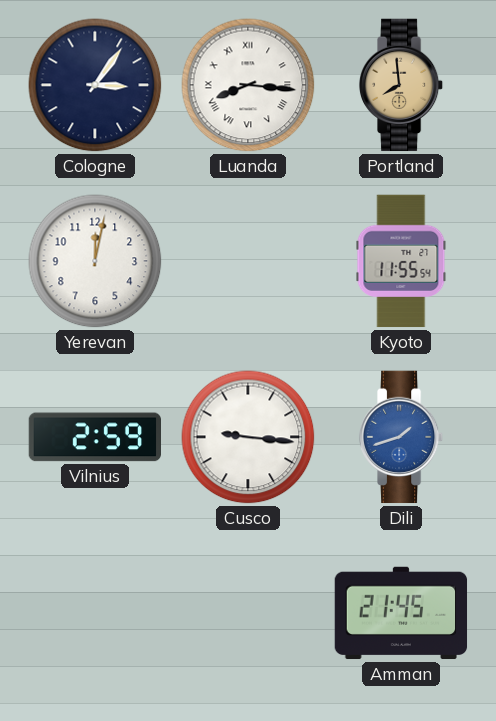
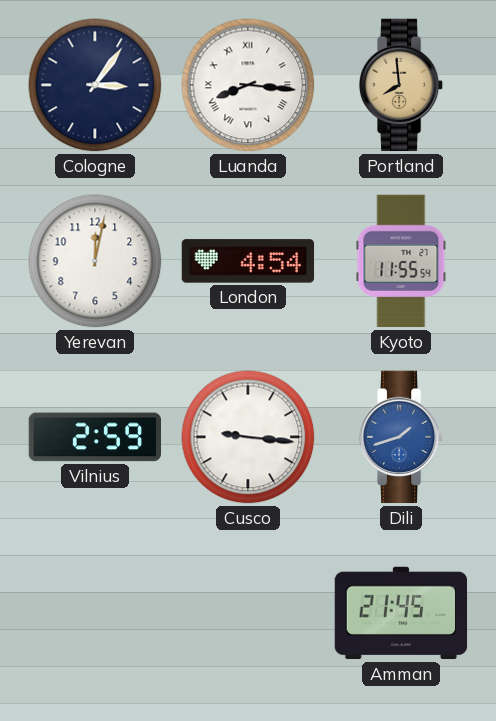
London: none -> 4:54
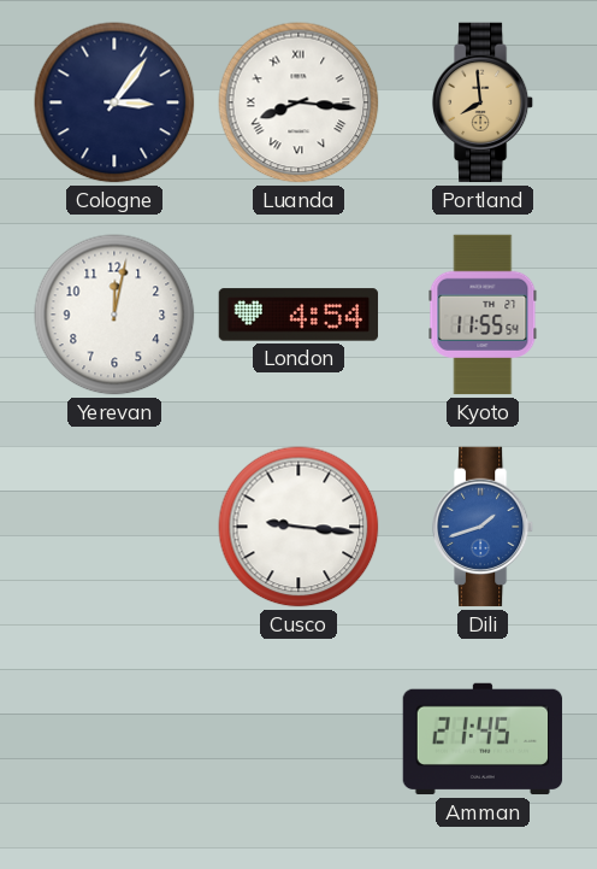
Vilnius: 2:59 -> none
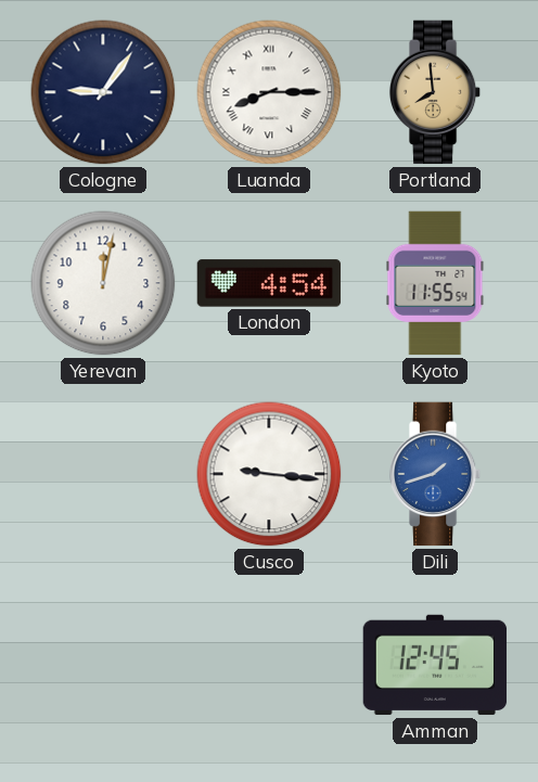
Cologne: 3:06 -> 9:06
Luanda: 8:16 -> 8:15
Amman: 21:45 -> 12:45
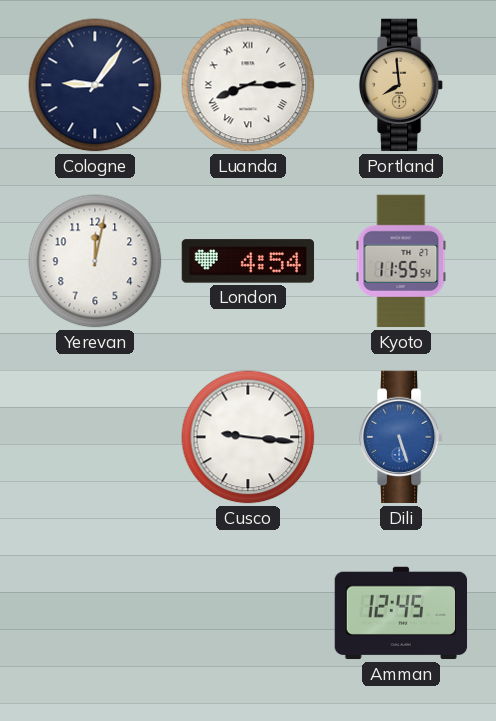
Dili: 1:42 -> 5:27
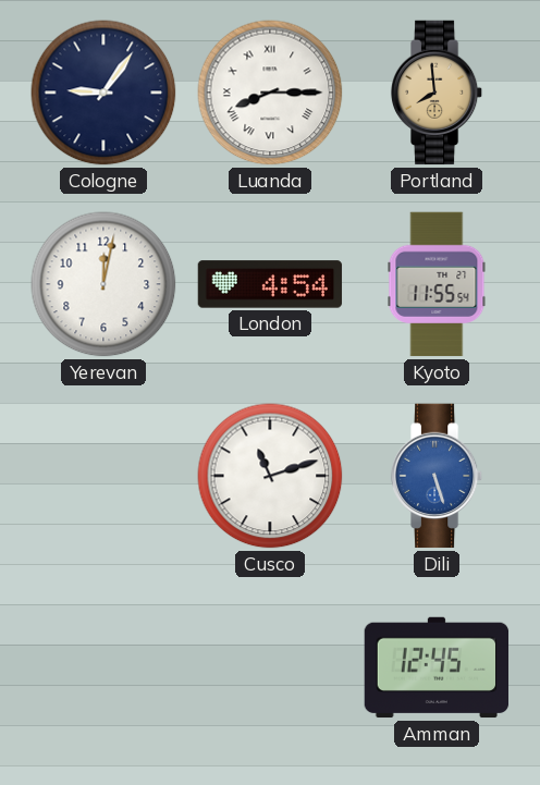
Cusco: 9:16 -> 11:12
